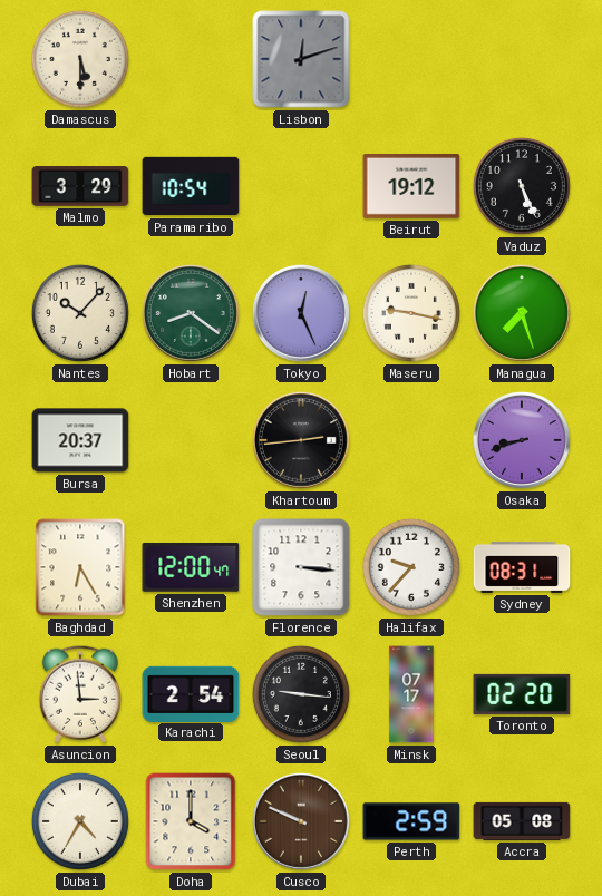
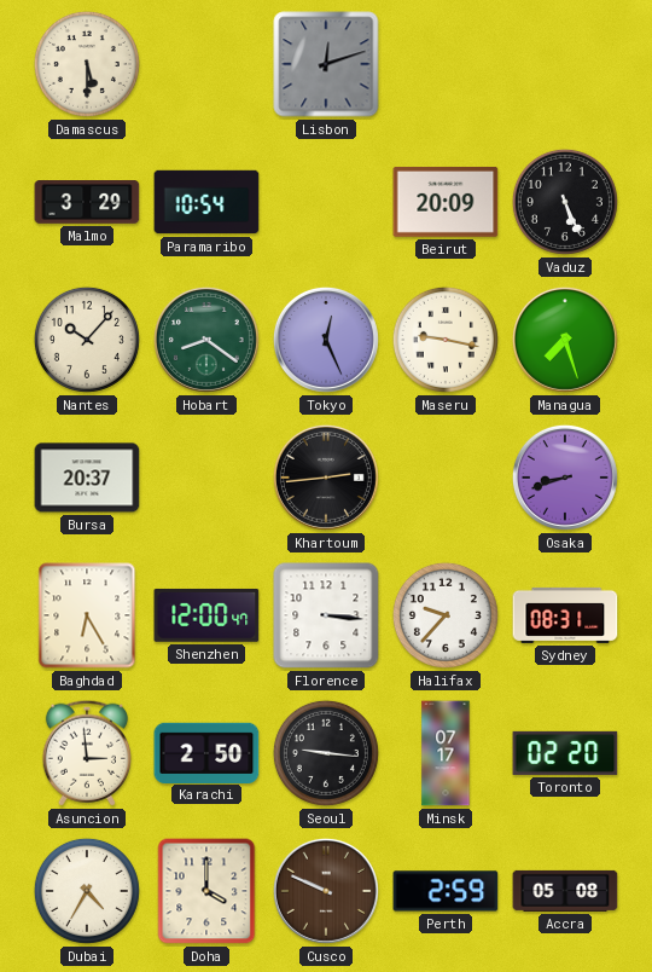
Beirut: 19:12 -> 20:09
Karachi: 2:54 -> 2:50
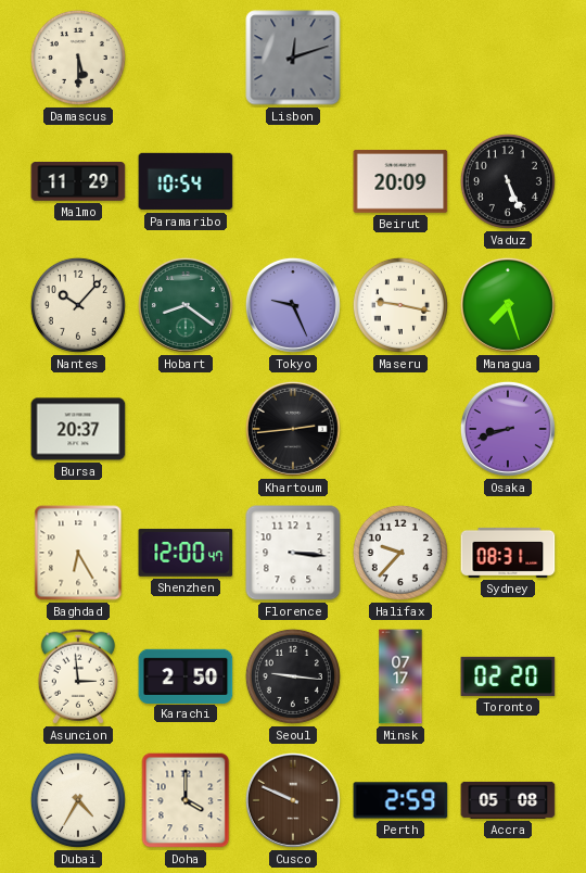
Malmo: 3:29 -> 11:29
Tokyo: 12:26 -> 9:26
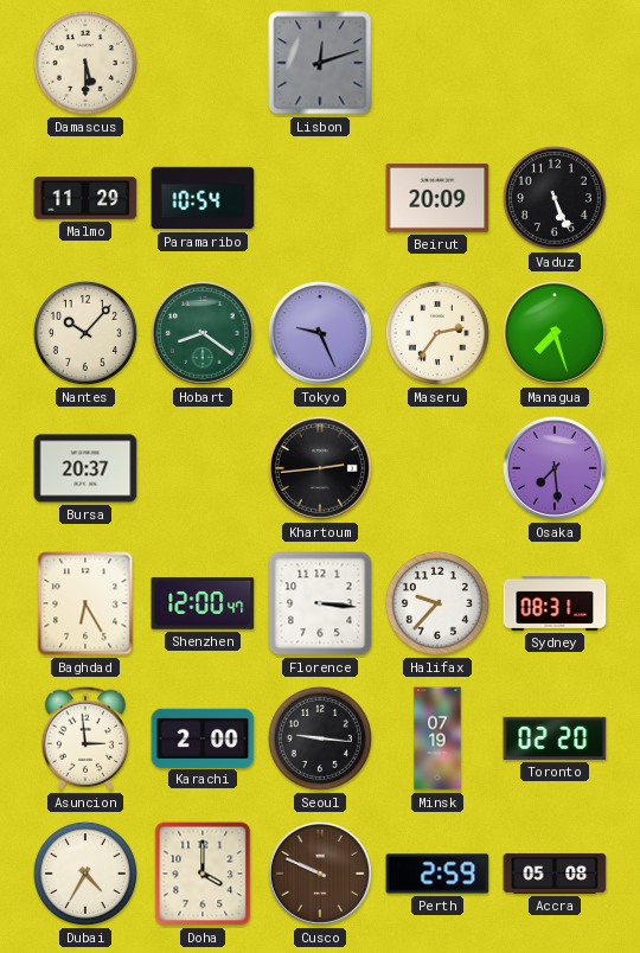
Maseru: 9:17 -> 2:36
Osaka: 8:42 -> 7:29
Karachi: 2:50 -> 2:00
Minsk: 07:17 -> 07:19
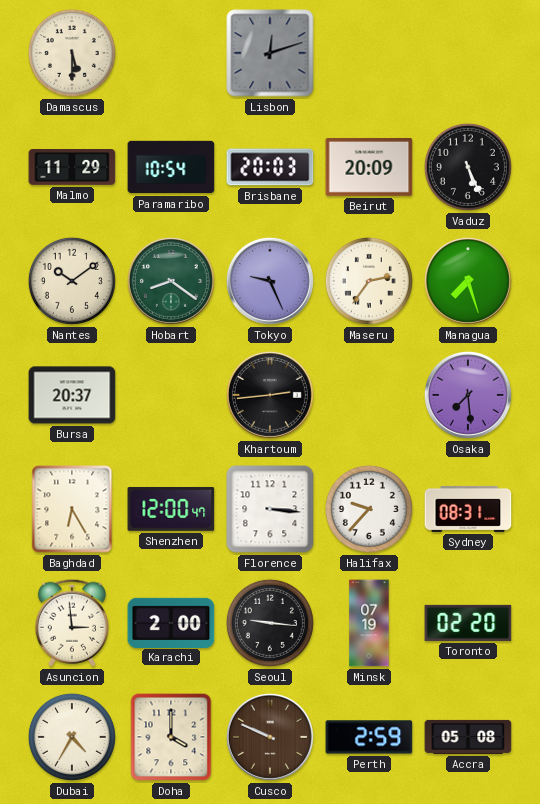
Brisbane: none -> 20:03
Nantes: 10:07 -> 10:09
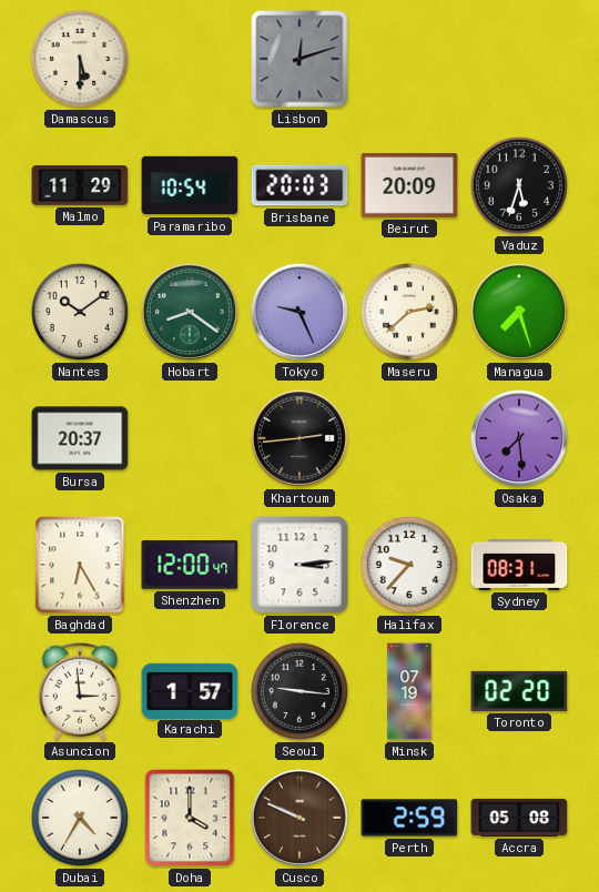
Vaduz: 5:26 -> 5:33
Maseru: 2:36 -> 2:38
Florence: 3:16 -> 3:14
Karachi: 2:00 -> 1:57
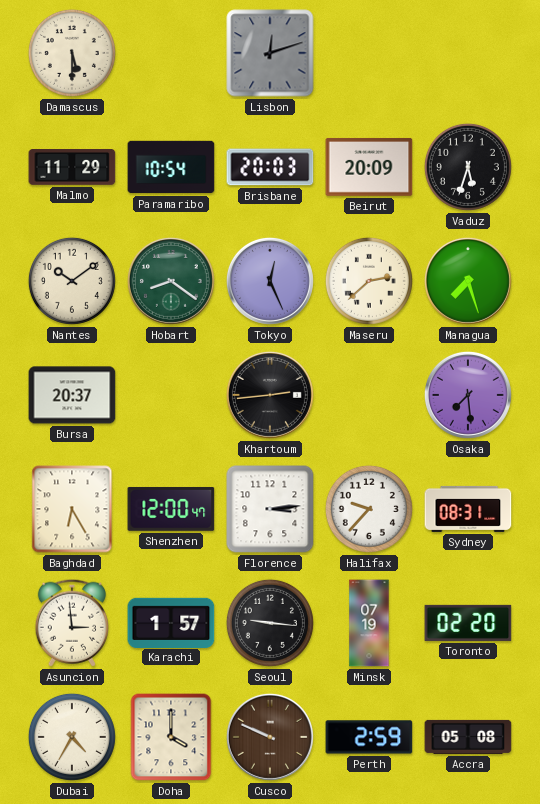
Tokyo: 9:26 -> 12:26
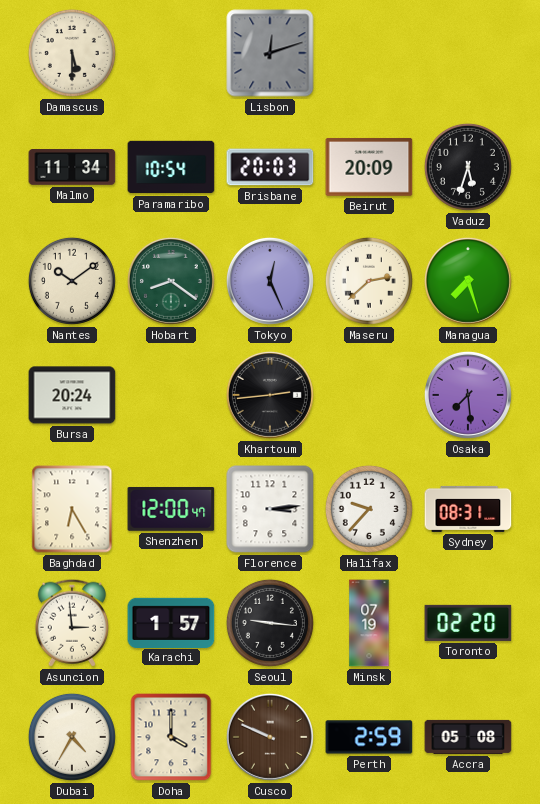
Malmo: 11:29 -> 11:34
Bursa: 20:37 -> 20:24
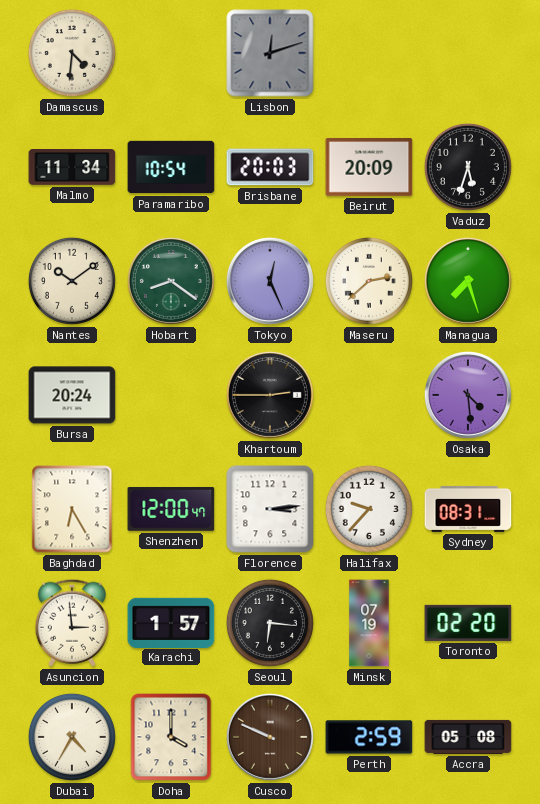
Damascus: 5:30 -> 4:31
Khartoum: 2:44 -> 2:45
Osaka: 7:29 -> 4:29
Seoul: 9:16 -> 6:16
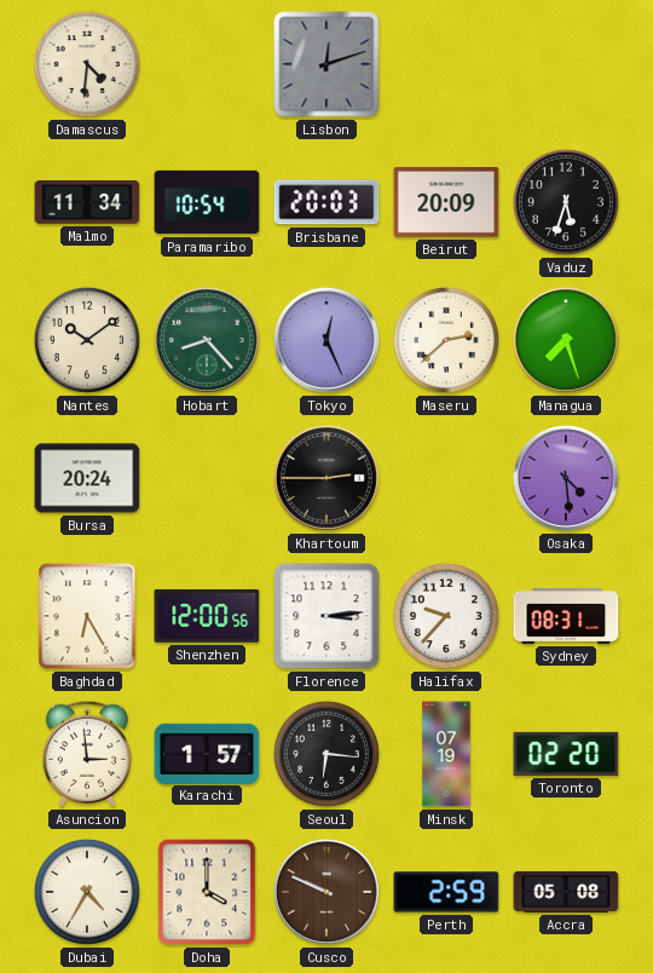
Hobart: 8:21 -> 8:23
Shenzhen: 12:00:47 -> 12:00:56
